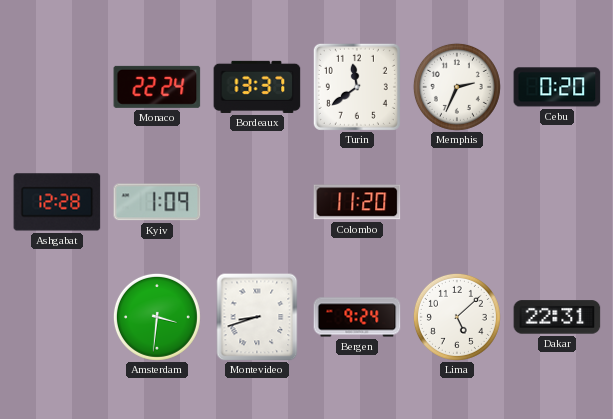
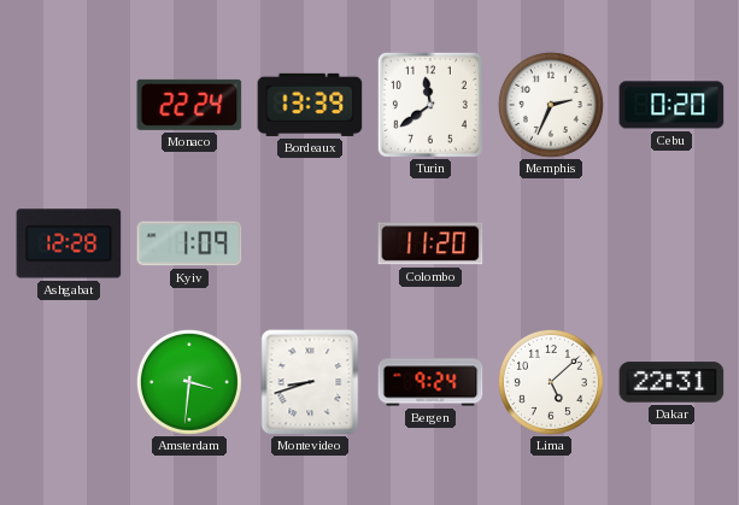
Bordeaux: 13:37 -> 13:39
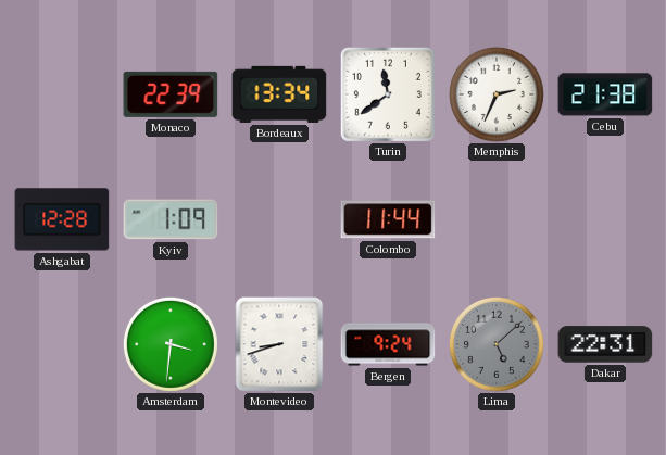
Monaco: 22:24 -> 22:39
Bordeaux: 13:39 -> 13:34
Cebu: 0:20 -> 21:38
Colombo: 11:20 -> 11:44
Lima dial: white -> grey
